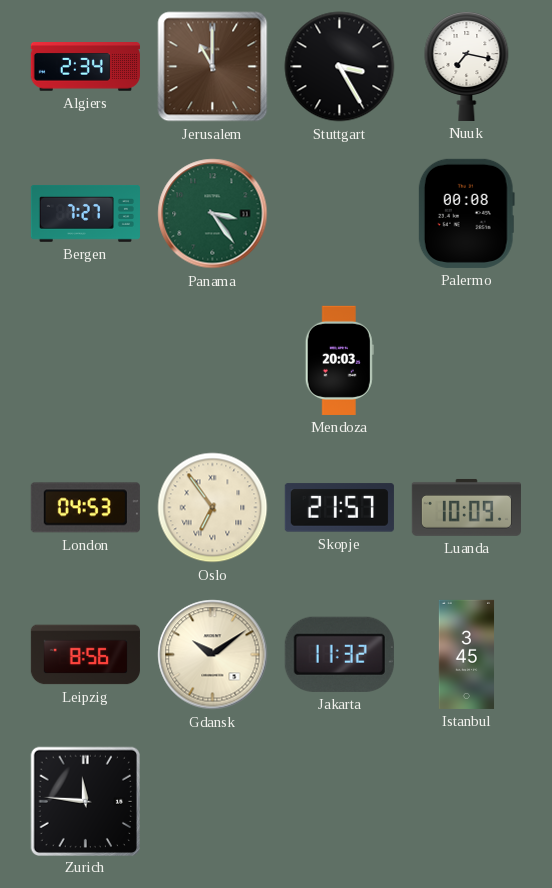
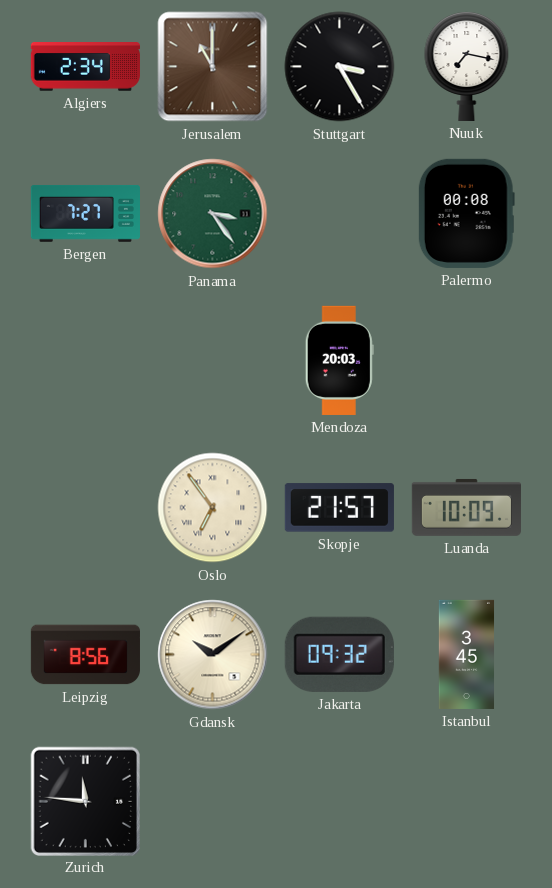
London: 04:53 -> none
Jakarta: 11:32 -> 09:32
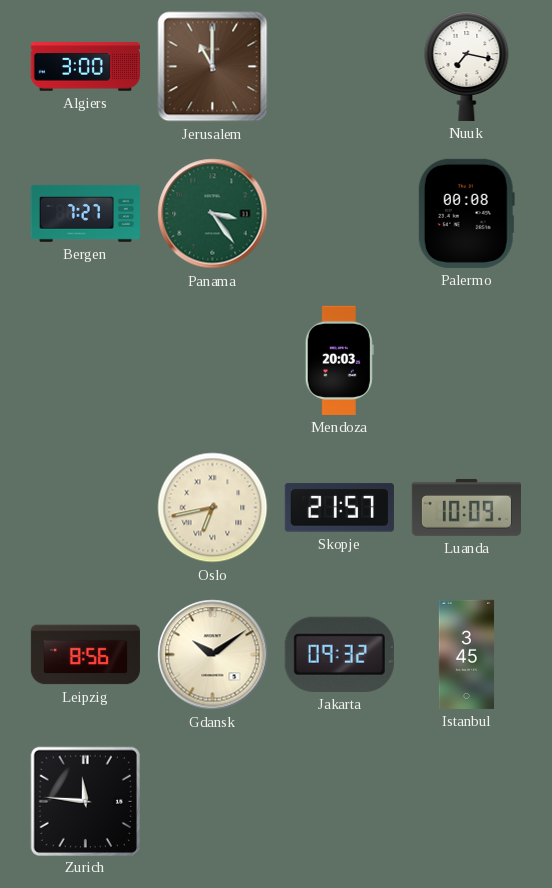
Algiers: 2:34 -> 3:00
Stuttgart: 3:25 -> none
Oslo: 6:54 -> 6:43
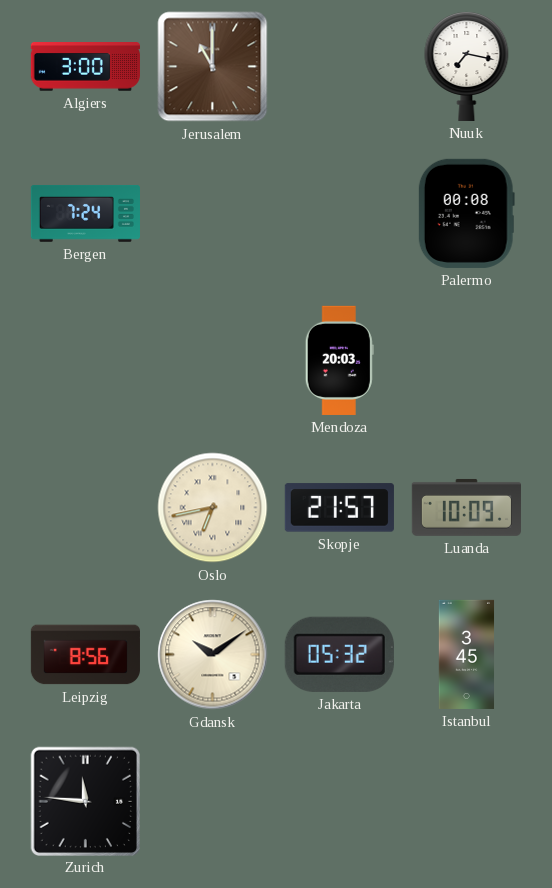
Bergen: 7:27 -> 7:24
Panama: 3:24 -> none
Jakarta: 09:32 -> 05:32
